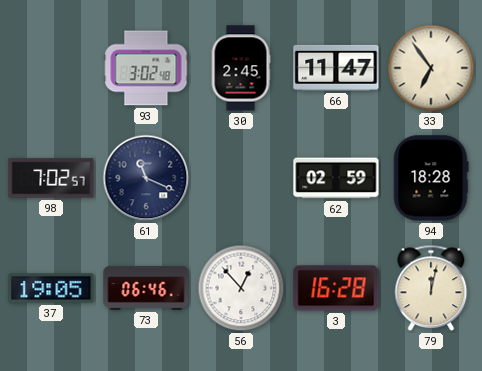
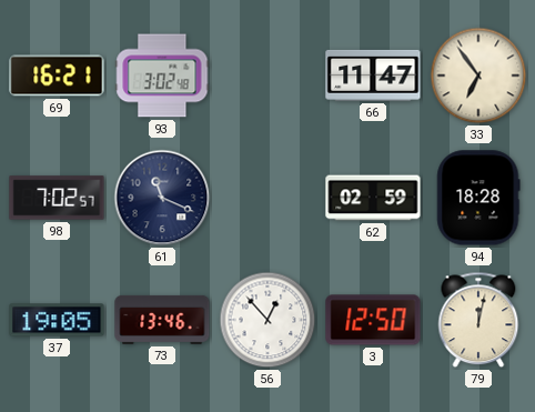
69: none -> 16:21
30: 2:45 -> none
73: 06:46 -> 13:46
3: 16:28 -> 12:50
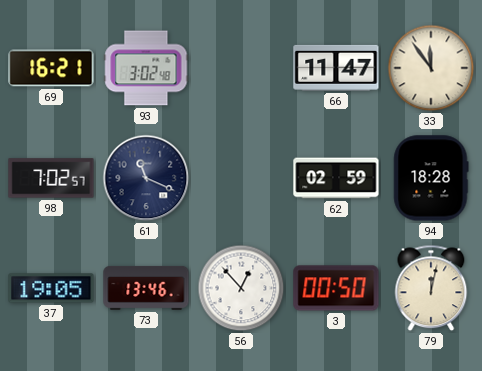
33: 6:54 -> 11:54
3: 12:50 -> 00:50
